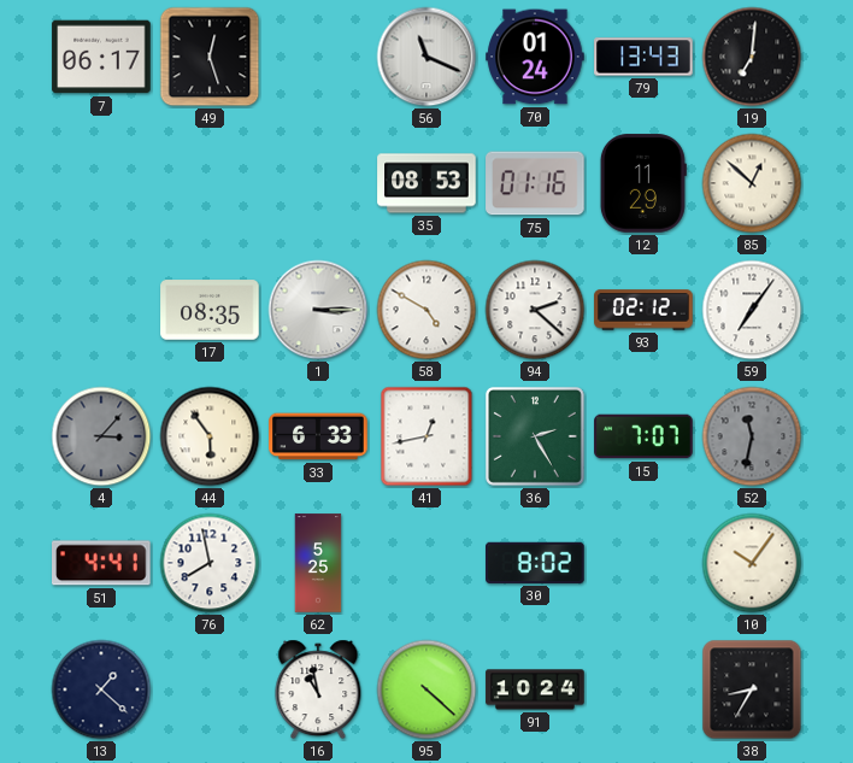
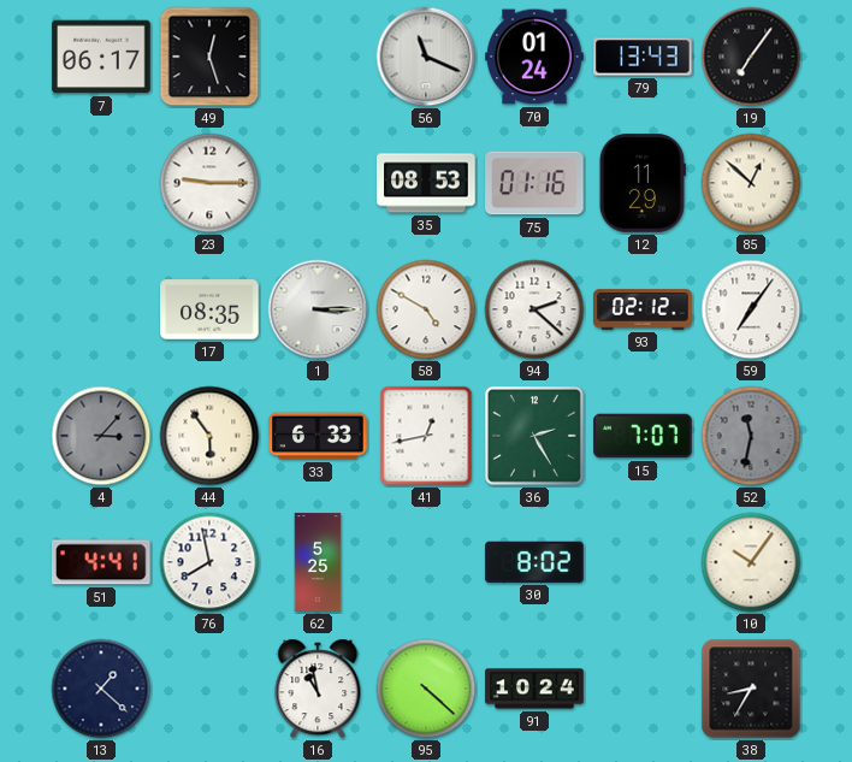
19: 7:01 -> 7:06
23: none -> 9:15
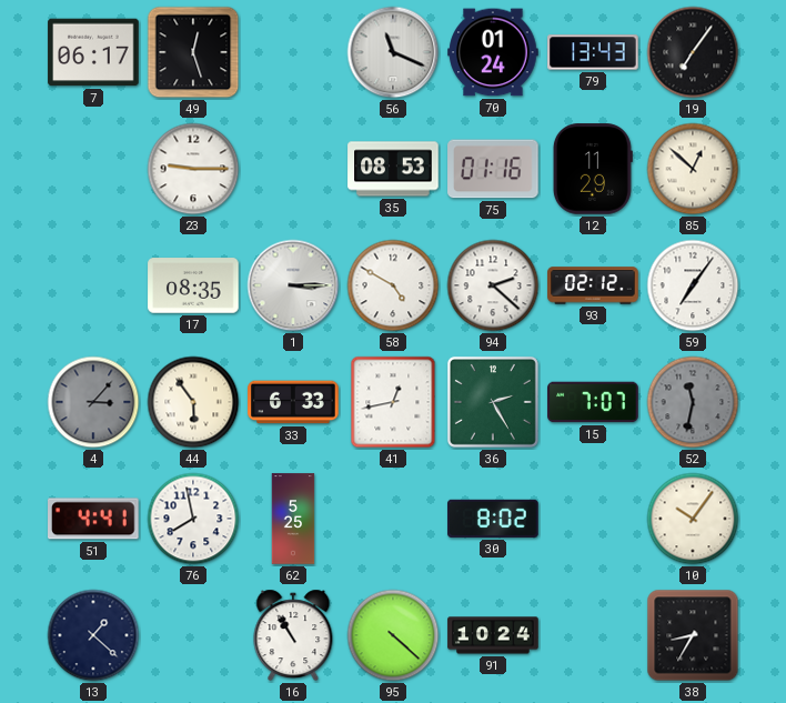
16: 10:58 -> 10:55
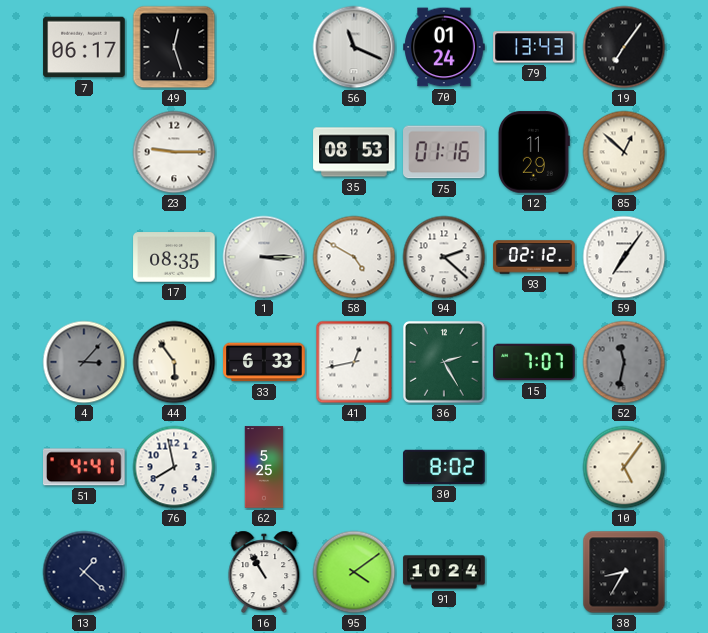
10: 10:06 -> 5:06
95: 4:22 -> 4:09
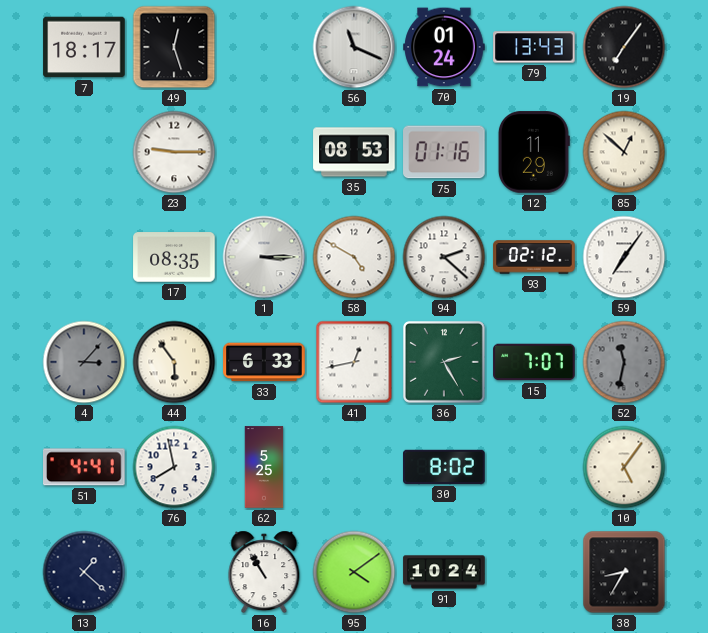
7: 06:17 -> 18:17
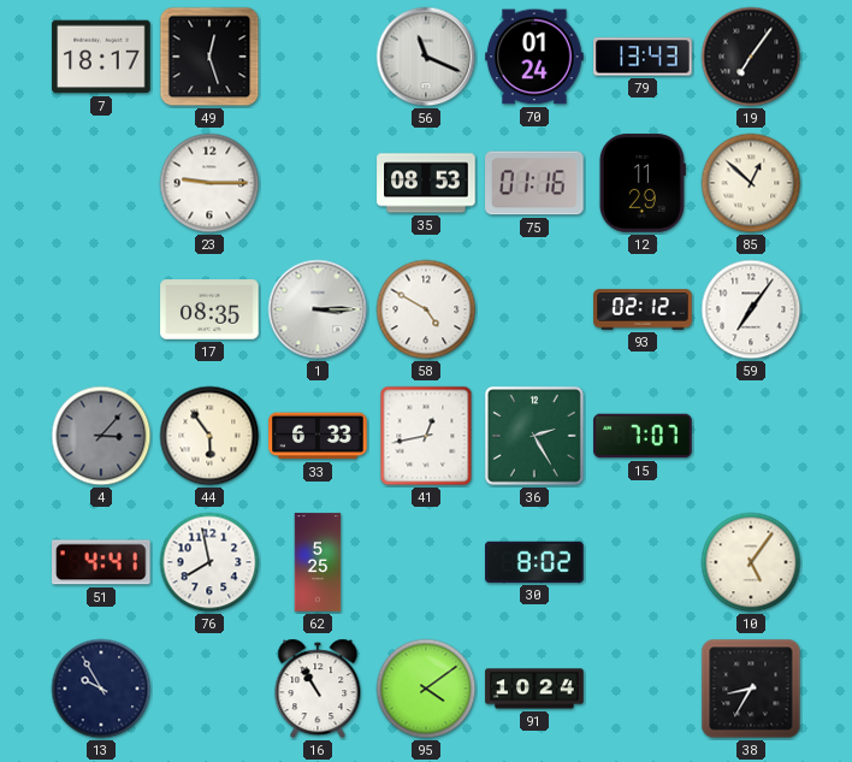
94: 2:22 -> none
52: 11:32 -> none
13: 1:22 -> 9:55
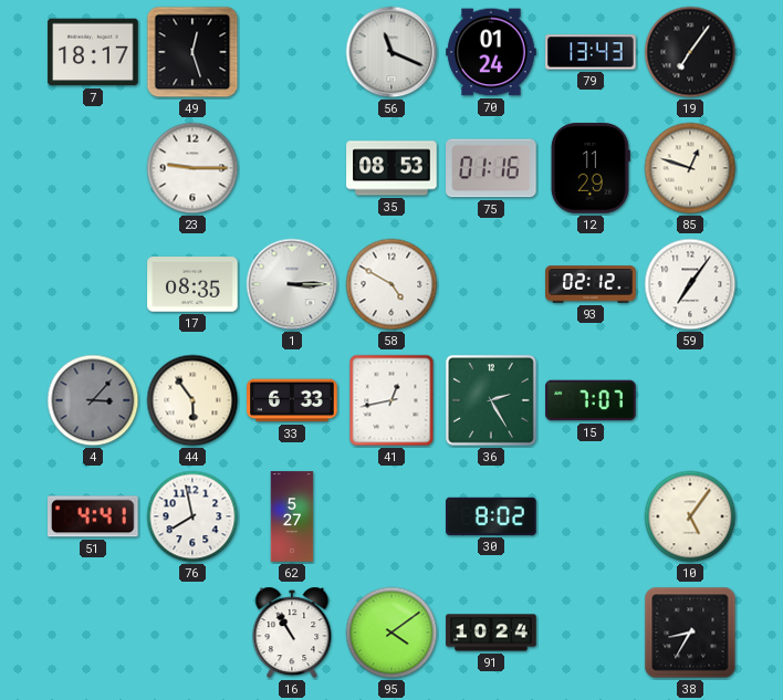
85: 12:52 -> 12:48
62: 5:25 -> 5:27
13: 9:55 -> none
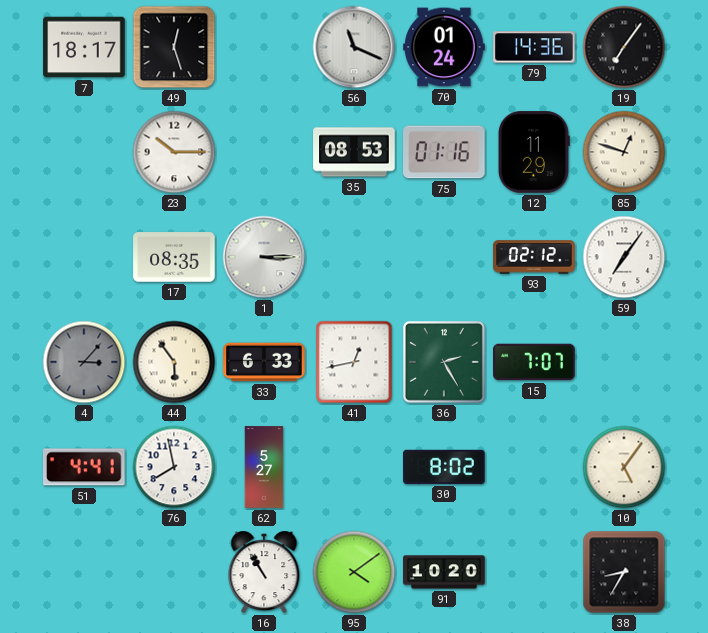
79: 13:43 -> 14:36
23: 9:15 -> 10:15
58: 4:50 -> none
91: 10:24 -> 10:20
